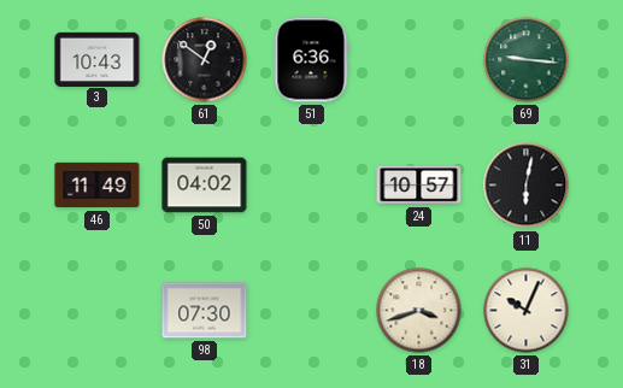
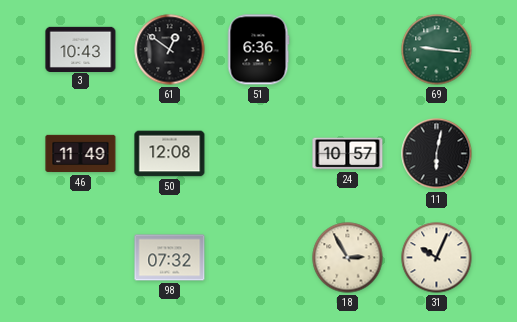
50: 04:02 -> 12:08
98: 07:30 -> 07:32
18: 3:42 -> 2:55
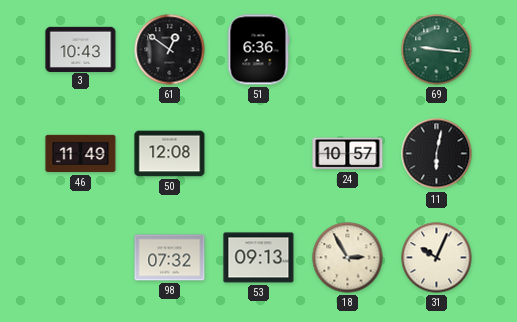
53: none -> 09:13
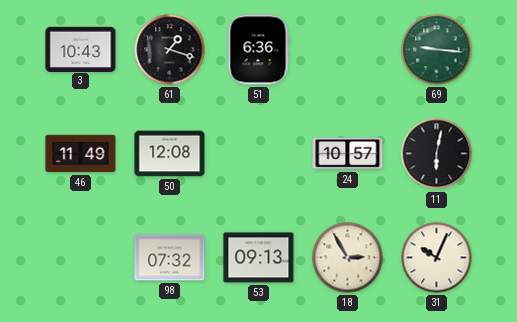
61: 12:51 -> 1:18
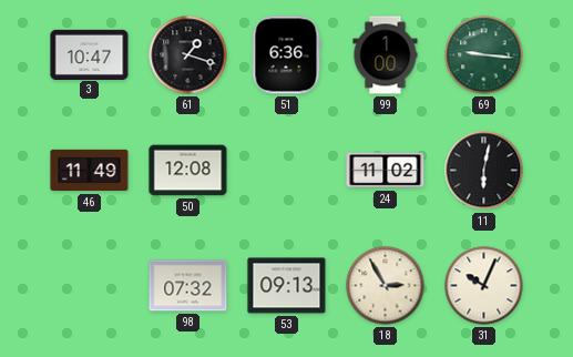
3: 10:43 -> 10:47
99: none -> 1:00
24: 10:57 -> 11:02
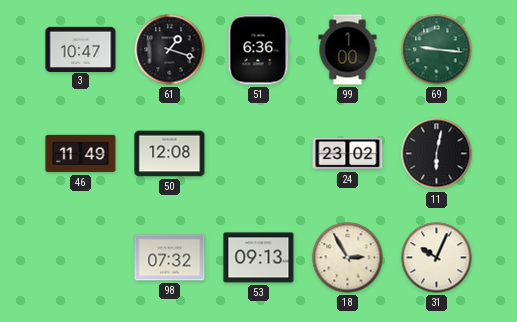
24: 11:02 -> 23:02
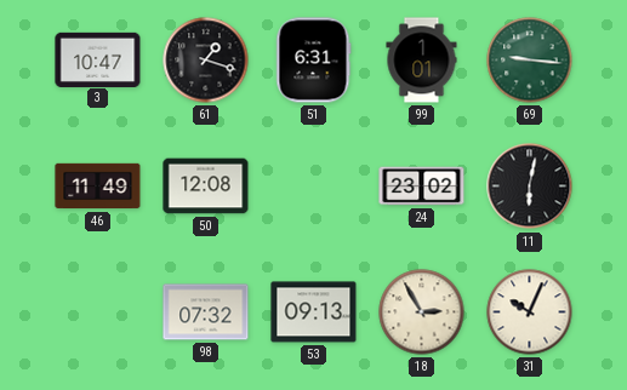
51: 6:36 -> 6:31
99: 1:00 -> 1:01
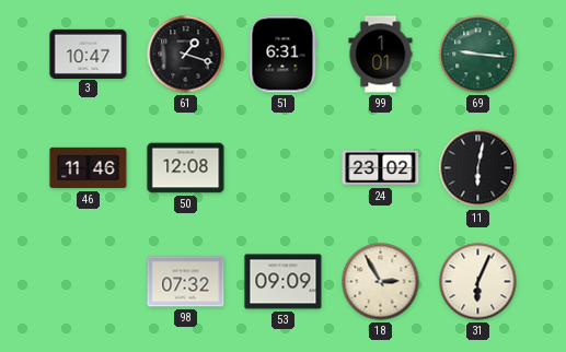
46: 11:49 -> 11:46
53: 09:13 -> 09:09
31: 10:04 -> 6:04
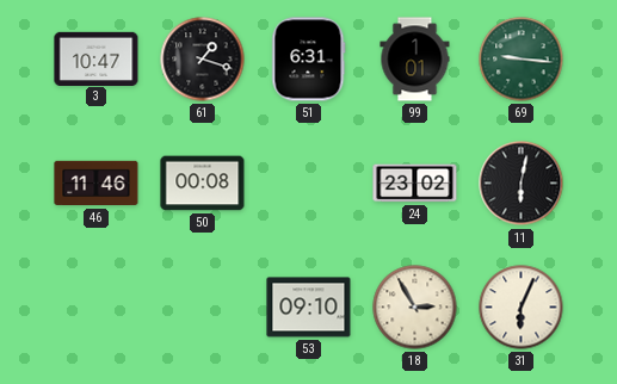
50: 12:08 -> 00:08
98: 07:32 -> none
53: 09:09 -> 09:10
